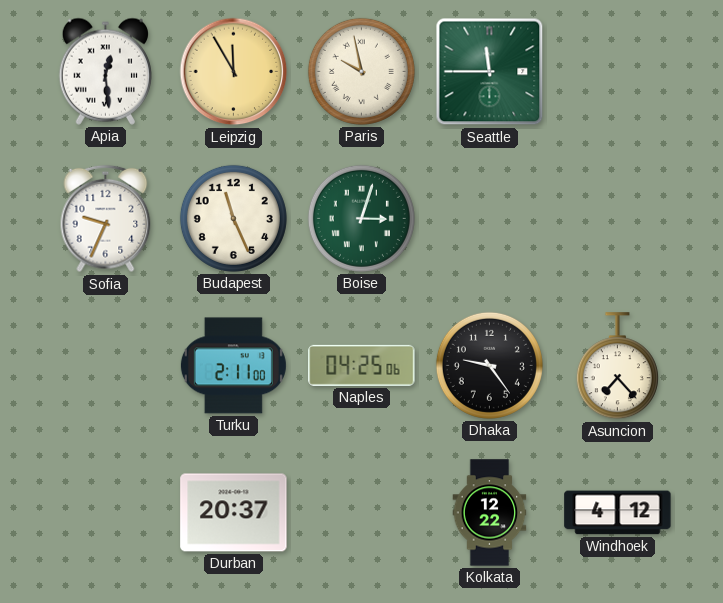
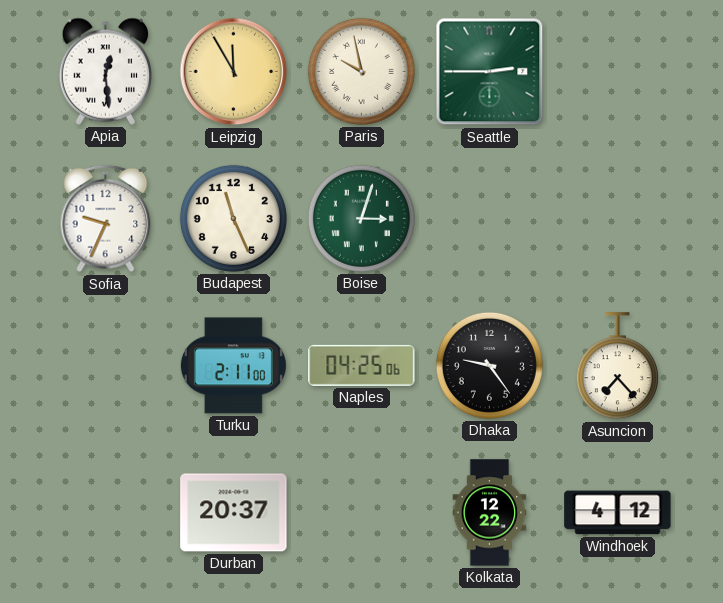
Seattle: 11:45 -> 2:45
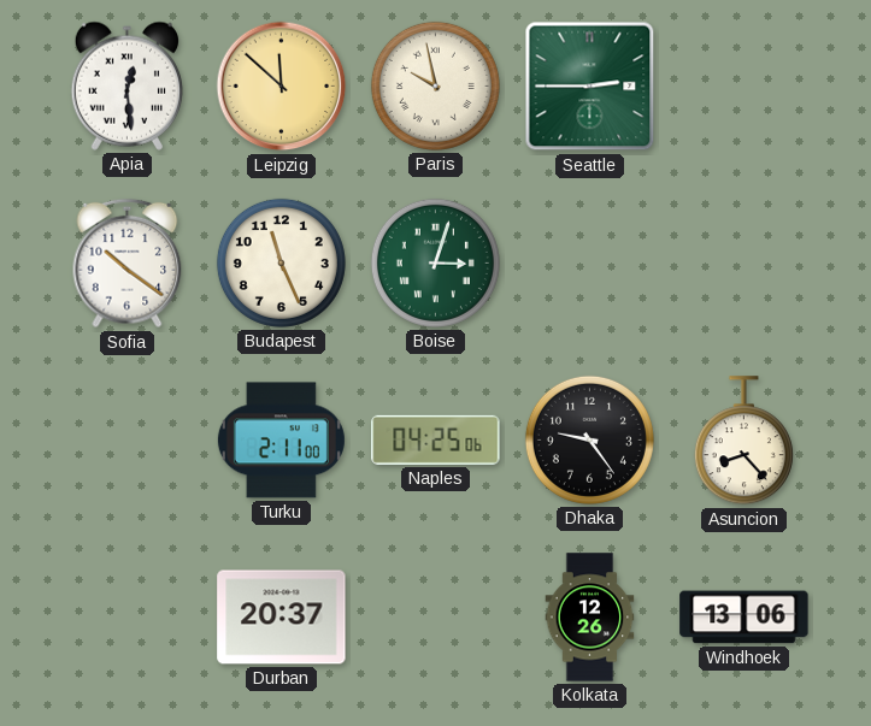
Leipzig: 11:55 -> 11:52
Sofia: 9:34 -> 10:21
Asuncion: 7:23 -> 8:23
Kolkata: 12:22 -> 12:26
Windhoek: 4:12 -> 13:06
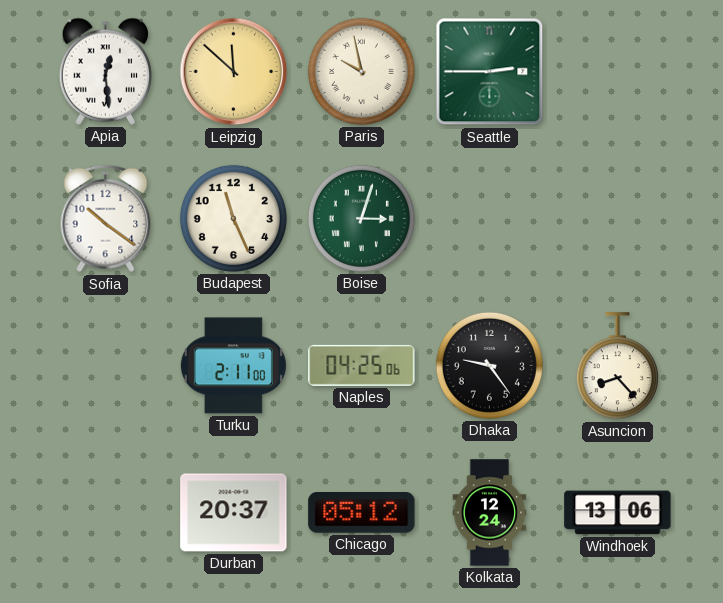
Chicago: none -> 05:12
Kolkata: 12:26 -> 12:24
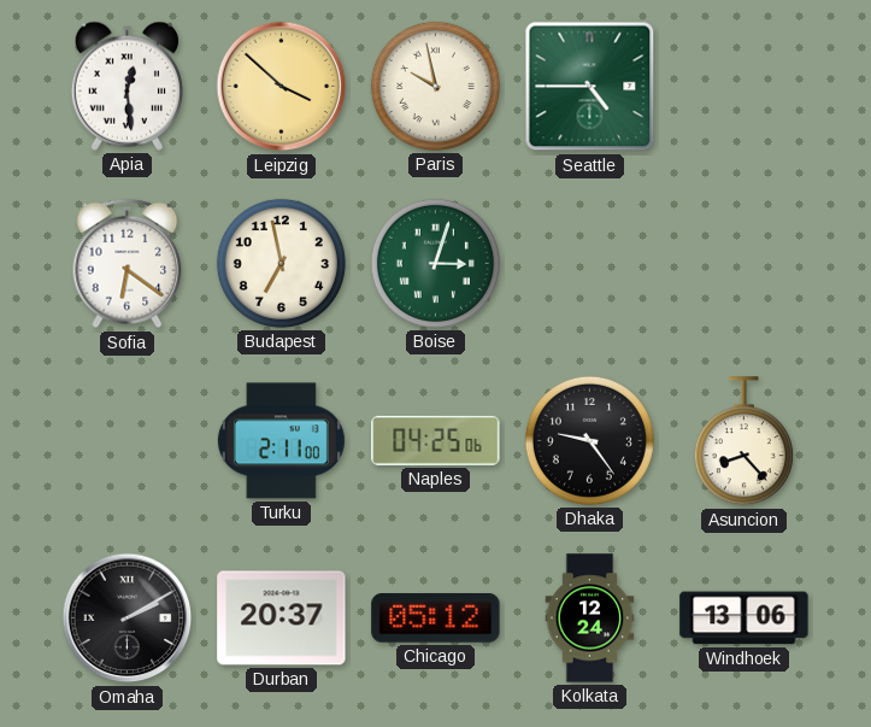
Leipzig: 11:52 -> 3:52
Seattle: 2:45 -> 4:45
Sofia: 10:21 -> 6:21
Budapest: 11:26 -> 6:58
Omaha: none -> 2:10
